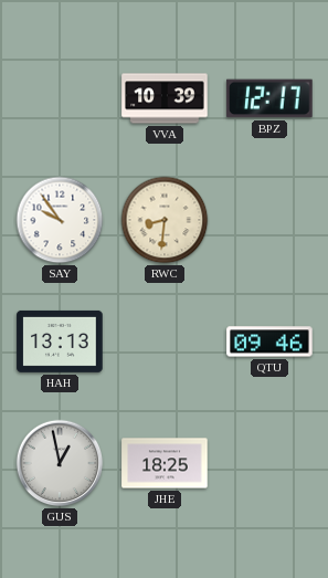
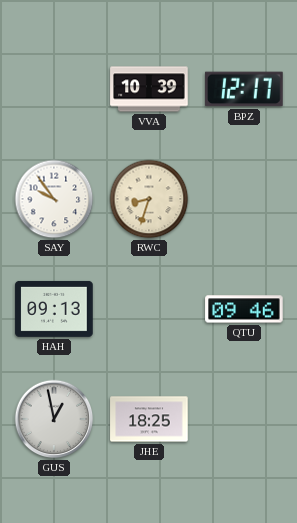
RWC: 8:31 -> 8:33
HAH: 13:13 -> 09:13
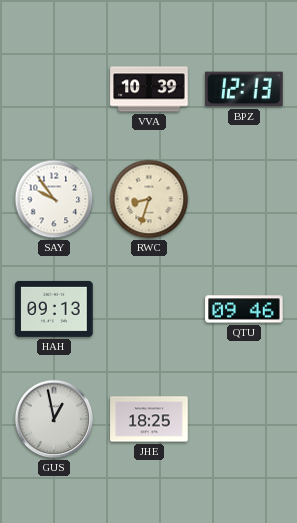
BPZ: 12:17 -> 12:13
